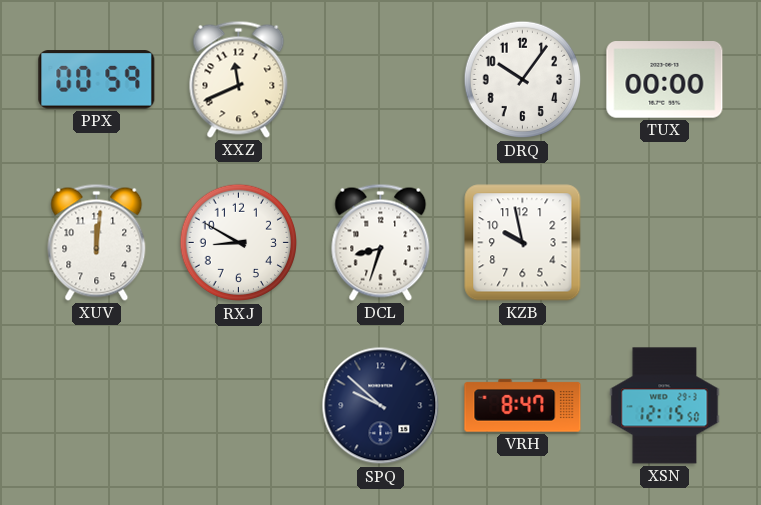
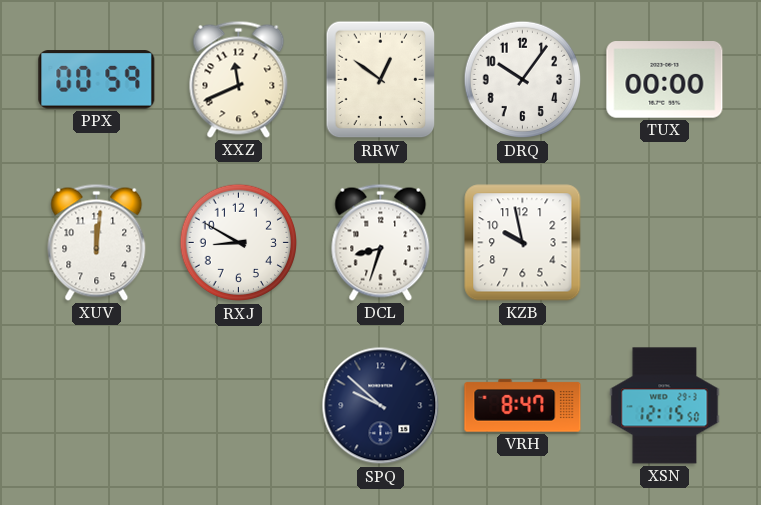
RRW: none -> 12:51
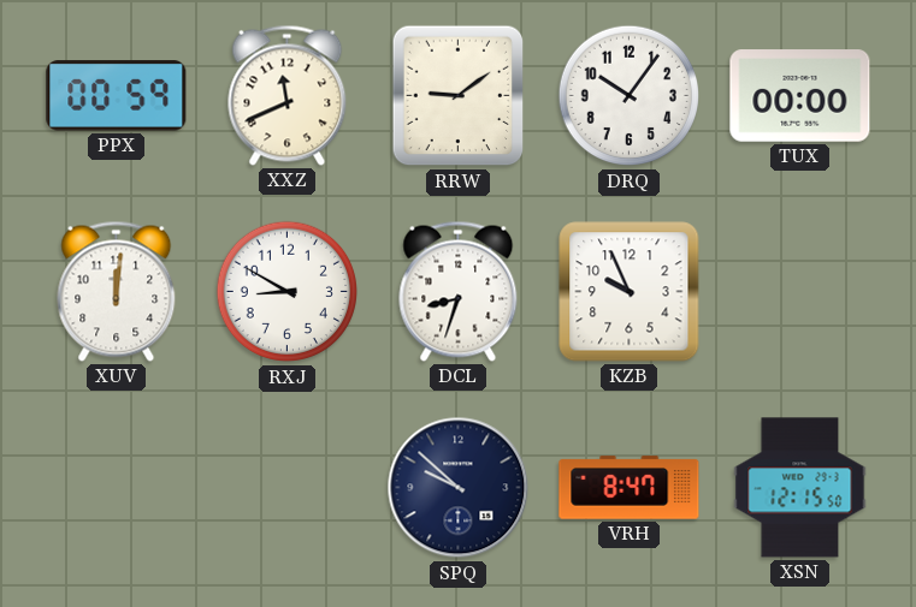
RRW: 12:51 -> 9:09
KZB: 9:58 -> 9:56
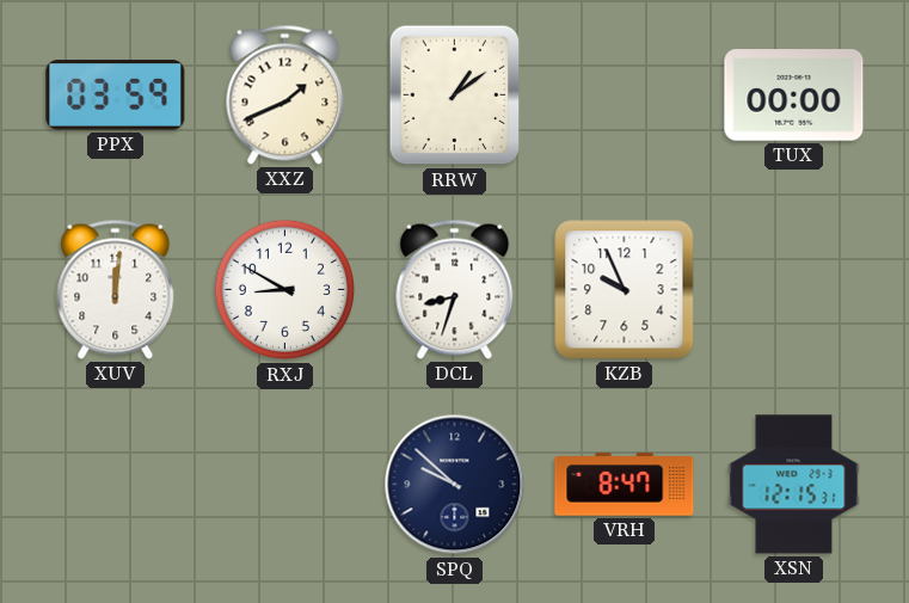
PPX: 00:59 -> 03:59
XXZ: 11:41 -> 1:41
RRW: 9:09 -> 1:09
DRQ: 10:06 -> none
XSN: 12:15:50 -> 12:15:31
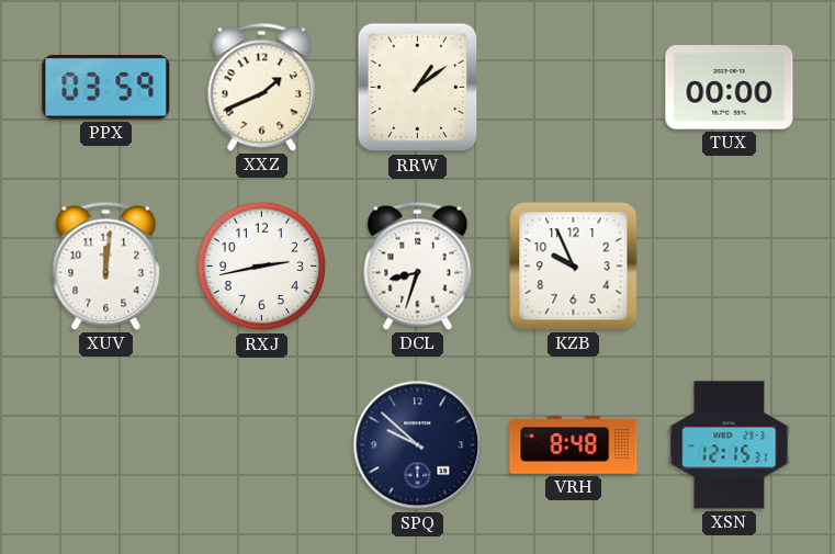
RXJ: 8:50 -> 2:43
VRH: 8:47 -> 8:48
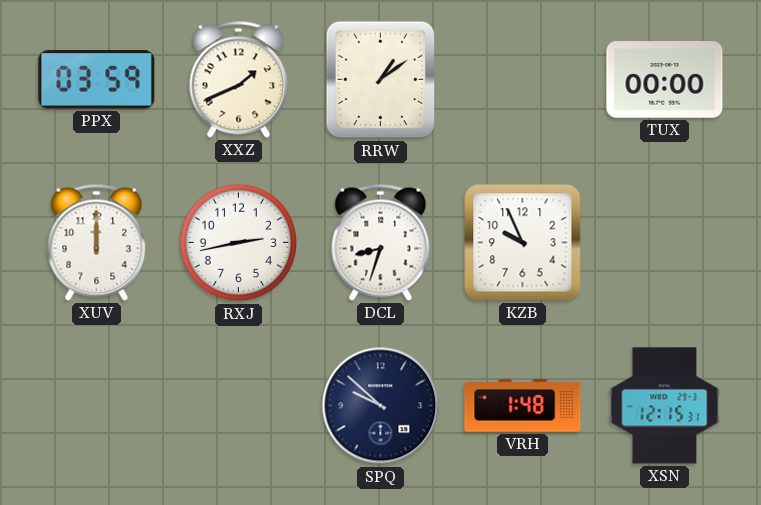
XUV: 12:01 -> 12:00
VRH: 8:48 -> 1:48
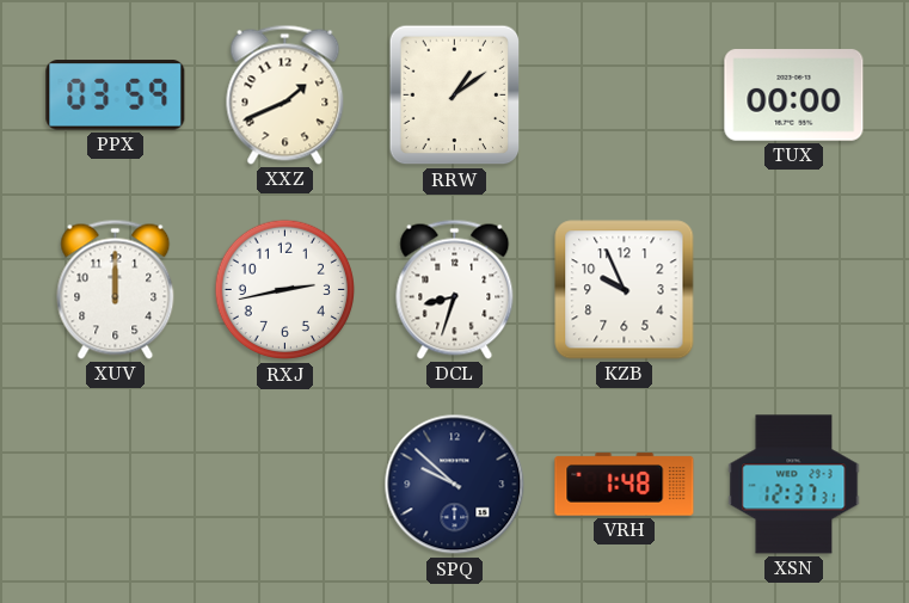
XSN: 12:15 -> 12:37
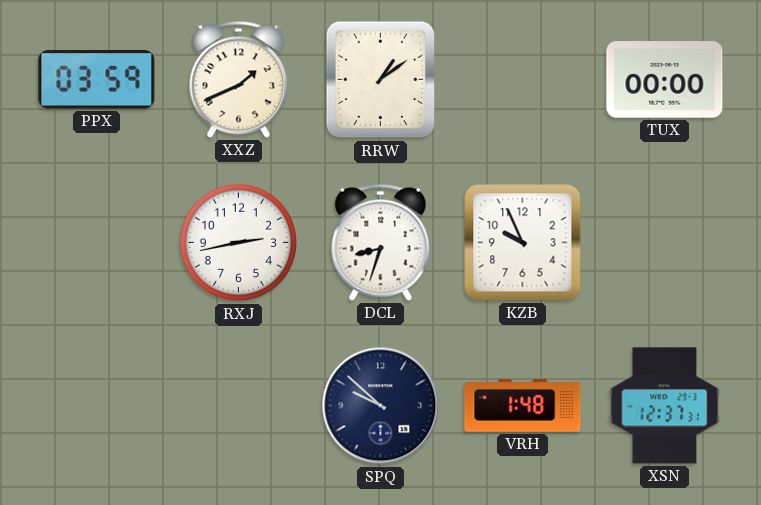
XUV: 12:00 -> none
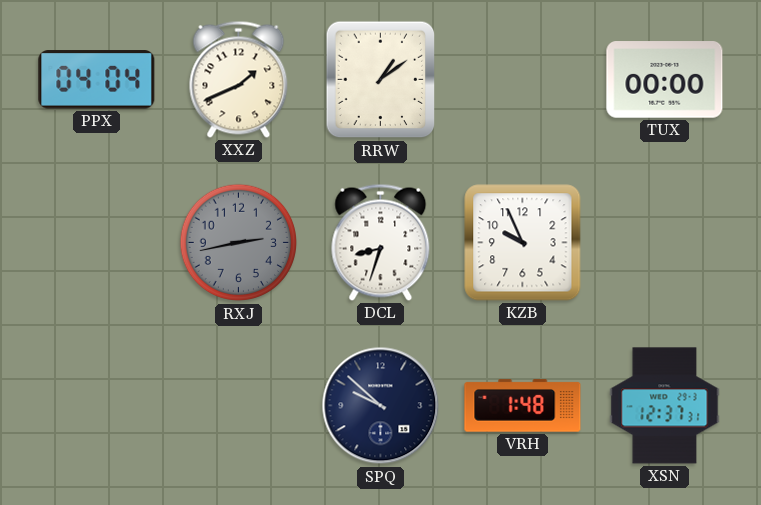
PPX: 03:59 -> 04:04
RXJ dial: white -> grey
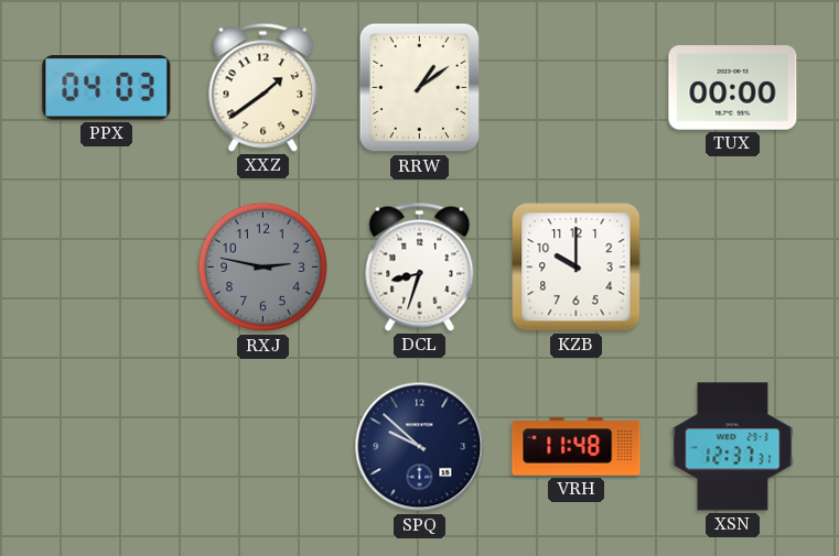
PPX: 04:04 -> 04:03
XXZ: 1:41 -> 1:39
RXJ: 2:43 -> 2:47
KZB: 9:56 -> 10:00
VRH: 1:48 -> 11:48
